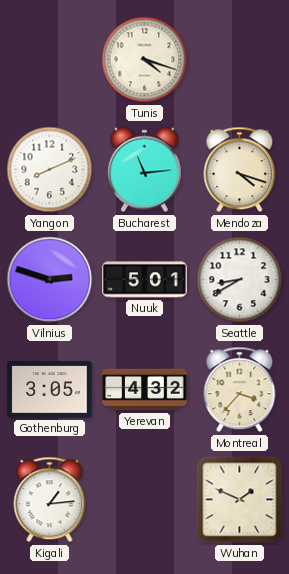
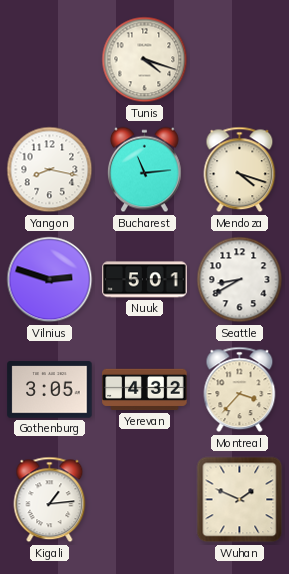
Yangon: 8:11 -> 8:17
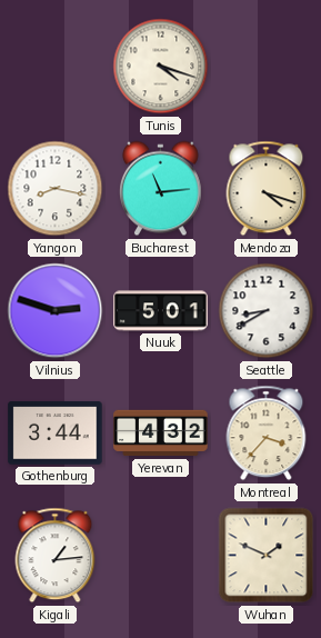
Gothenburg: 3:05 -> 3:44
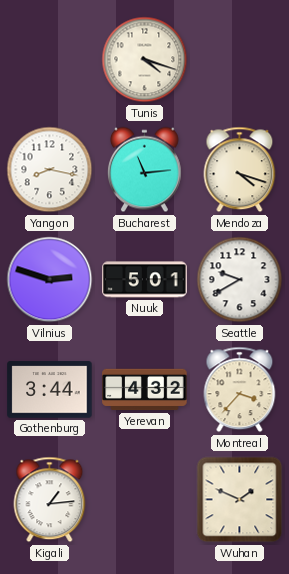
Seattle: 8:40 -> 9:40
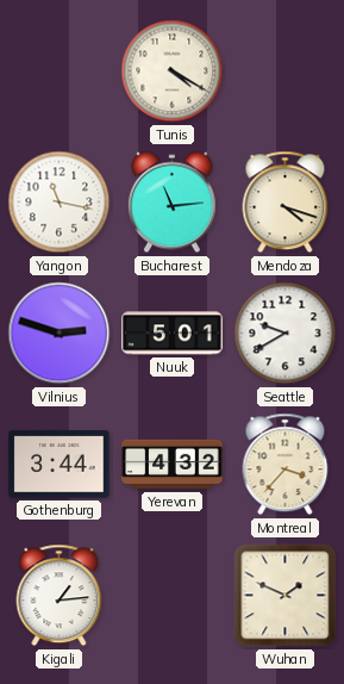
Tunis: 4:18 -> 4:20
Yangon: 8:17 -> 11:17
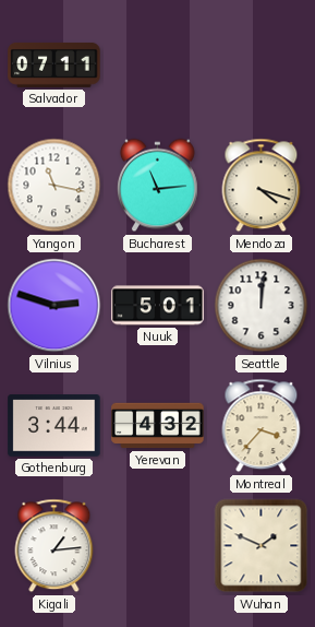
Salvador: none -> 07:11
Tunis: 4:20 -> none
Seattle: 9:40 -> 12:01
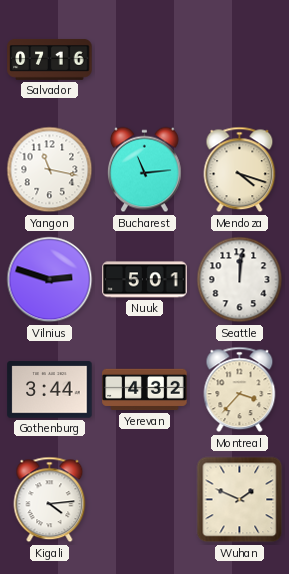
Salvador: 07:11 -> 07:16
Kigali: 1:14 -> 4:14
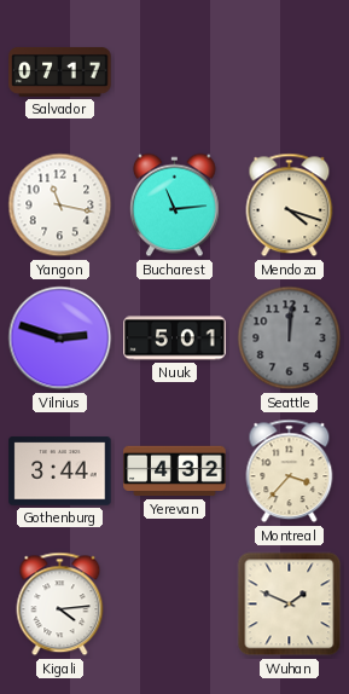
Salvador: 07:16 -> 07:17
Seattle dial: white -> grey
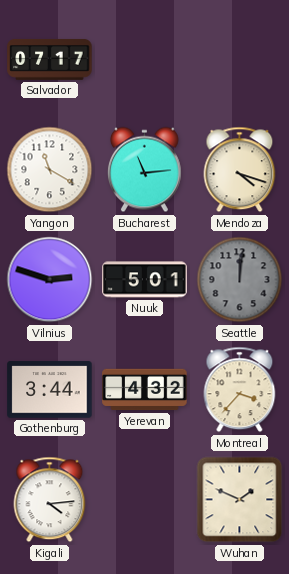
Yangon: 11:17 -> 11:20
